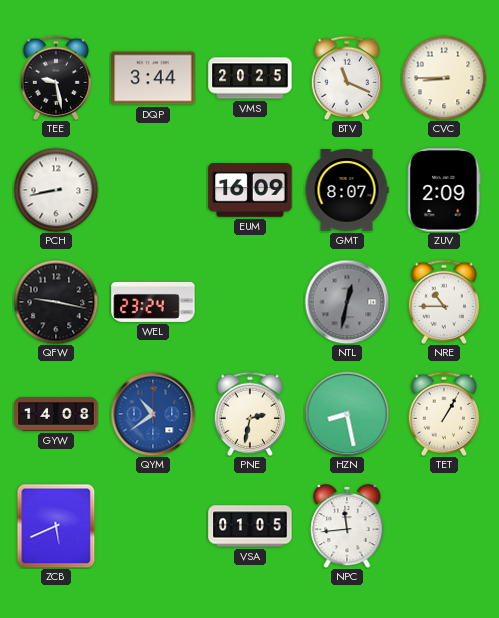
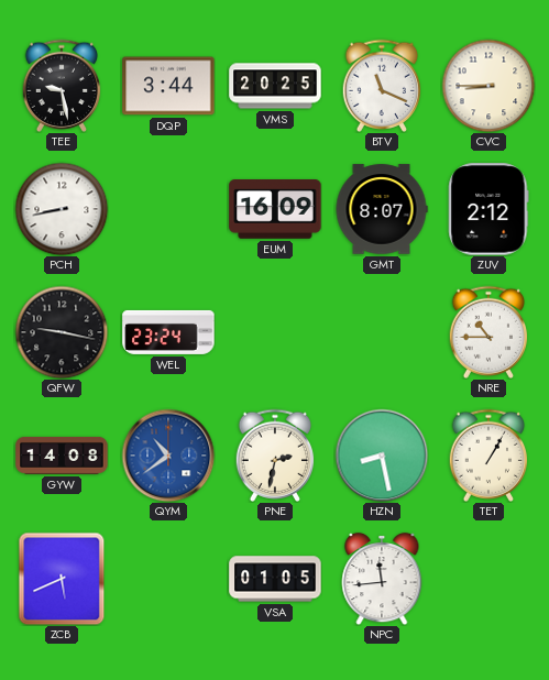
ZUV: 2:09 -> 2:12
NTL: 12:32 -> none
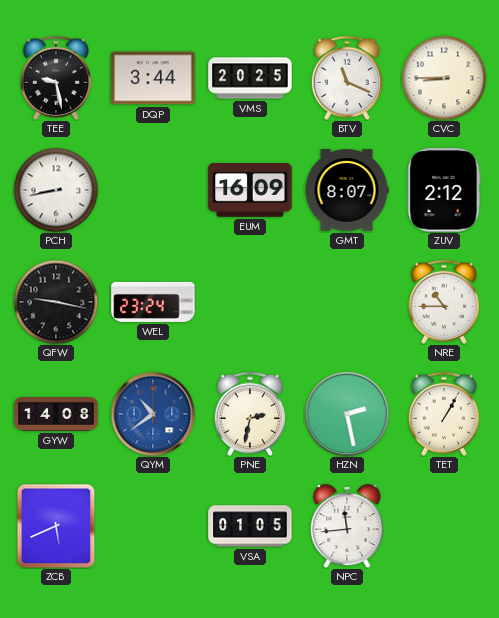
HZN: 8:28 -> 2:28
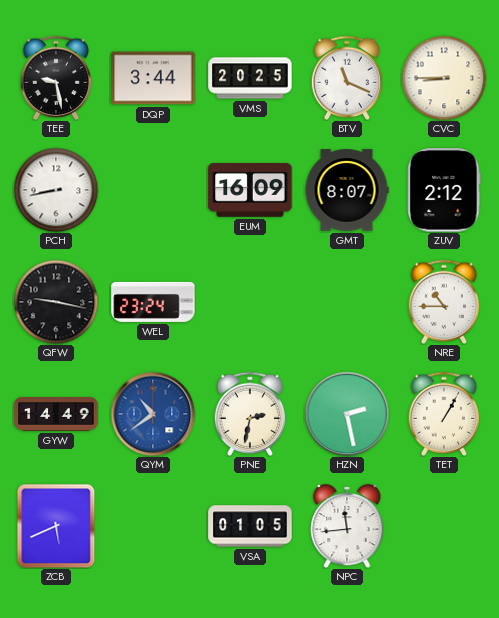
GYW: 14:08 -> 14:49
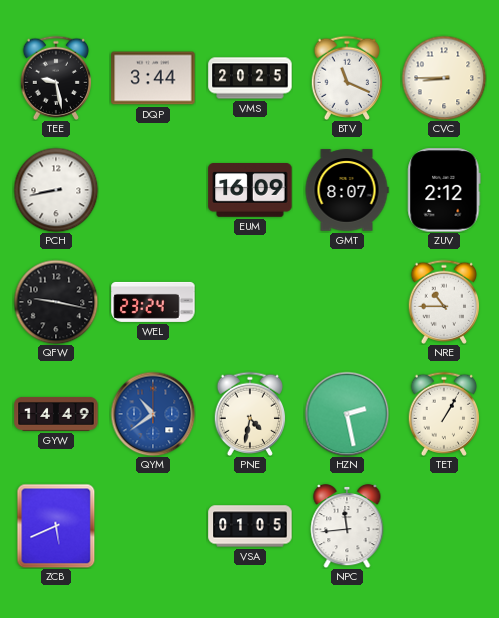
PNE: 2:32 -> 4:32
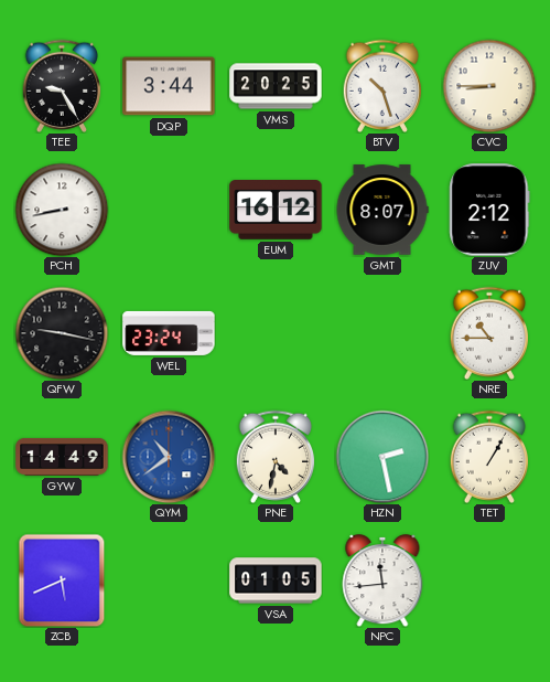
TEE: 9:28 -> 9:25
BTV: 11:19 -> 10:27
EUM: 16:09 -> 16:12
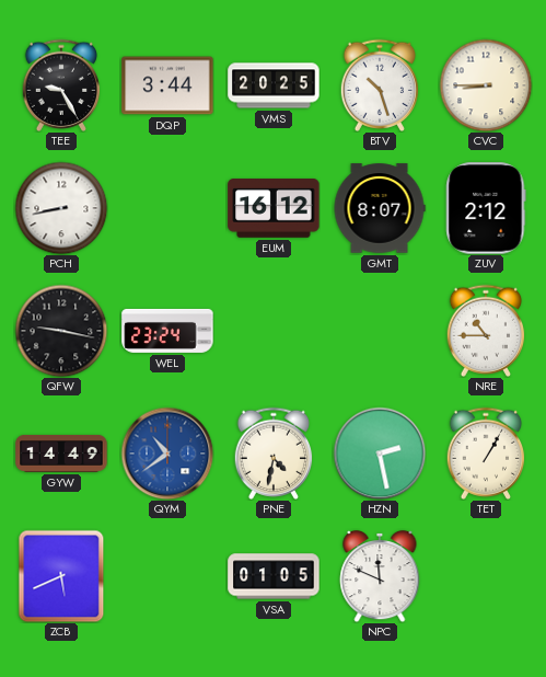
NPC: 11:44 -> 11:49
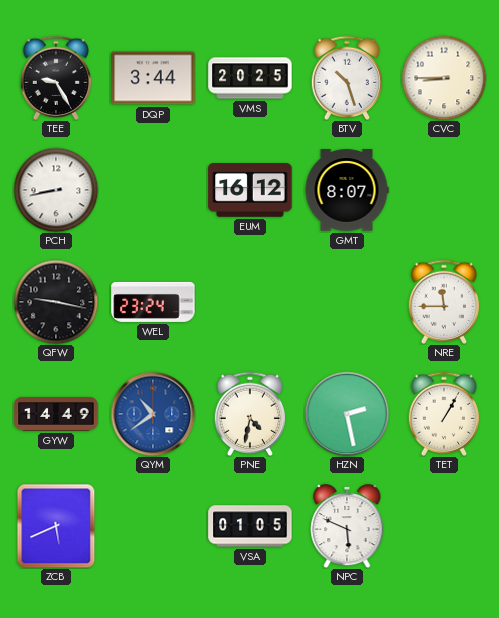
ZUV: 2:12 -> none
NRE: 10:45 -> 11:45
NPC: 11:49 -> 5:49
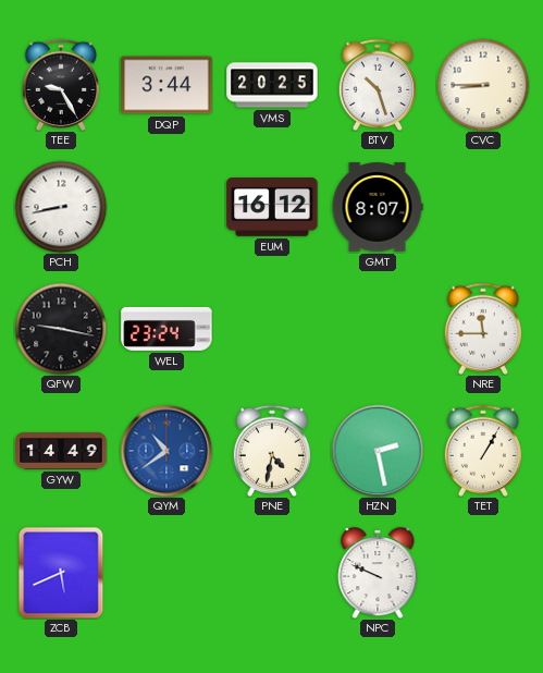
VSA: 01:05 -> none
NPC: 5:49 -> 9:49
